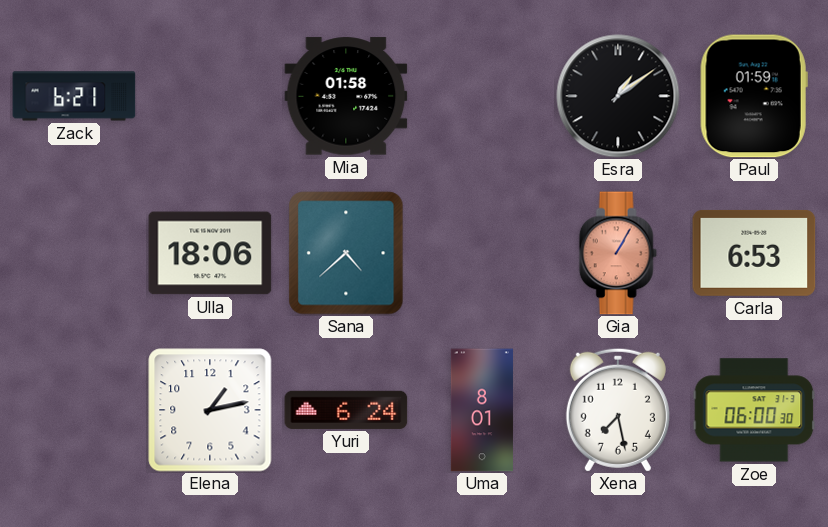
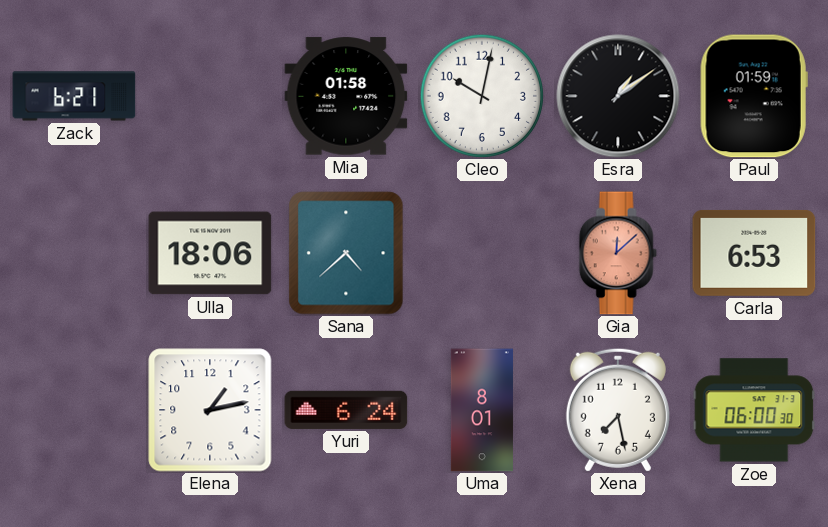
Cleo: none -> 10:02
Gia: 1:05 -> 12:08
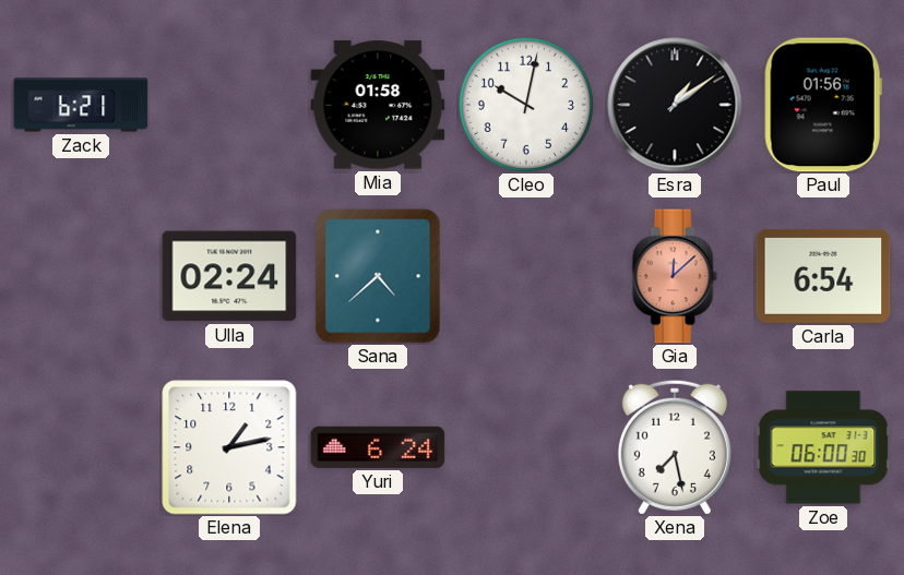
Paul: 01:59 -> 01:56
Ulla: 18:06 -> 02:24
Carla: 6:53 -> 6:54
Uma: 8:01 -> none
